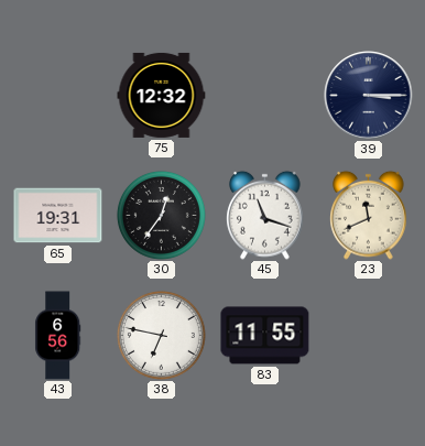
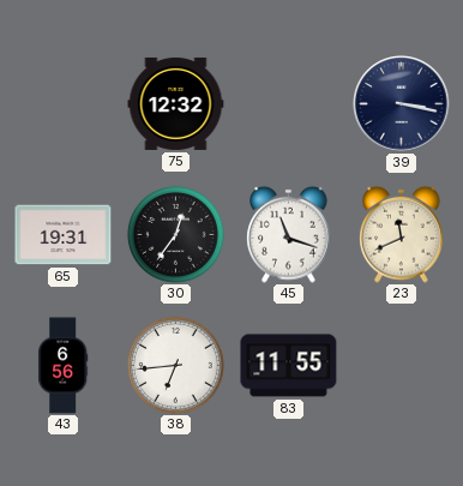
39: 3:15 -> 3:17
38: 6:47 -> 6:44
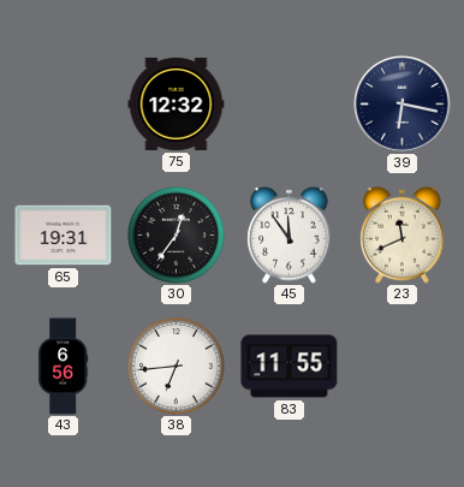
39: 3:17 -> 6:17
45: 11:18 -> 11:54
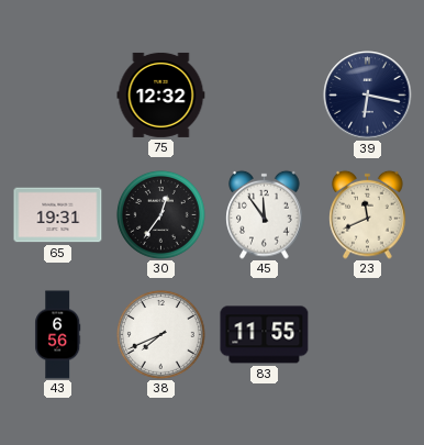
38: 6:44 -> 7:41
